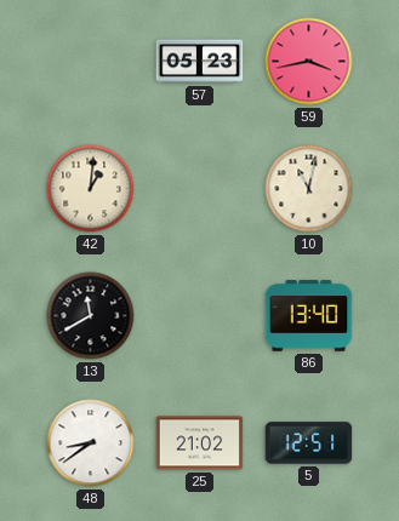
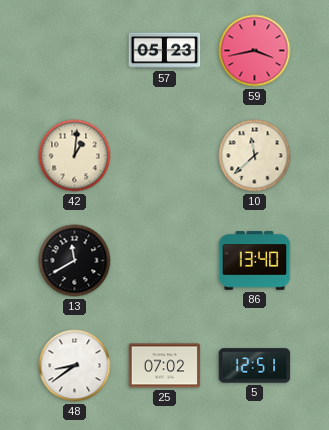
10: 11:02 -> 11:38
25: 21:02 -> 07:02
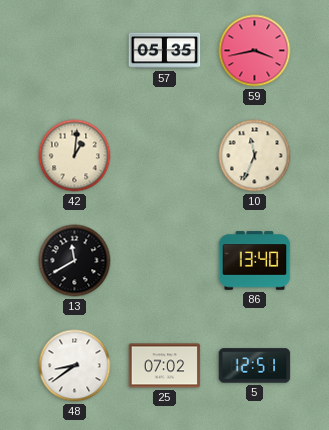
57: 05:23 -> 05:35
10: 11:38 -> 11:34
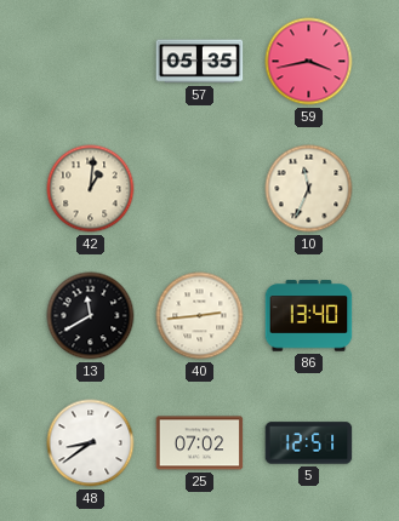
40: none -> 2:44
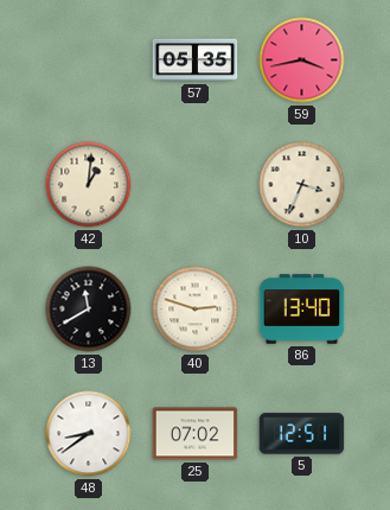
10: 11:34 -> 3:34
40: 2:44 -> 2:48
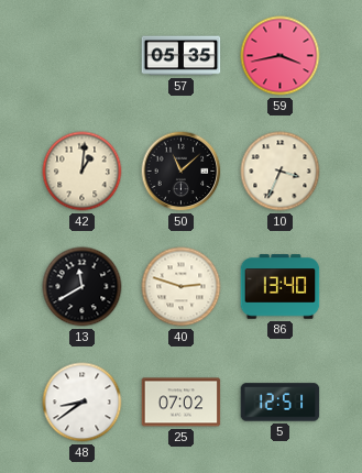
50: none -> 11:08
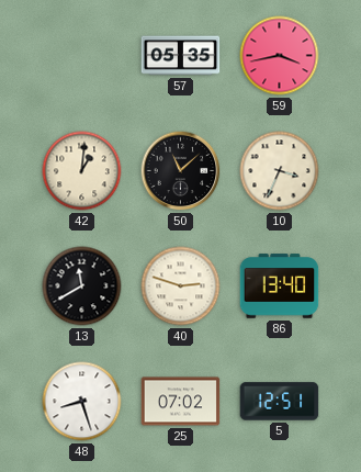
48: 8:39 -> 8:27
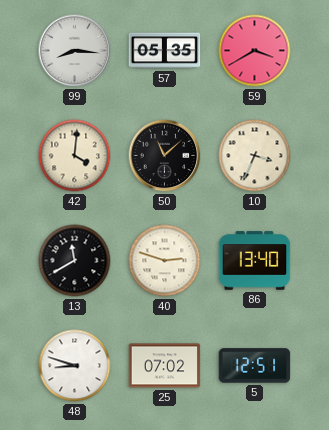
99: none -> 8:16
59: 3:43 -> 3:40
42: 1:01 -> 4:01
48: 8:27 -> 8:48
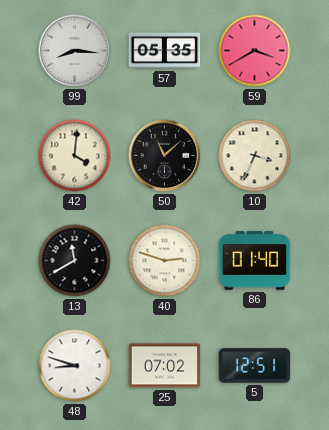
86: 13:40 -> 01:40
